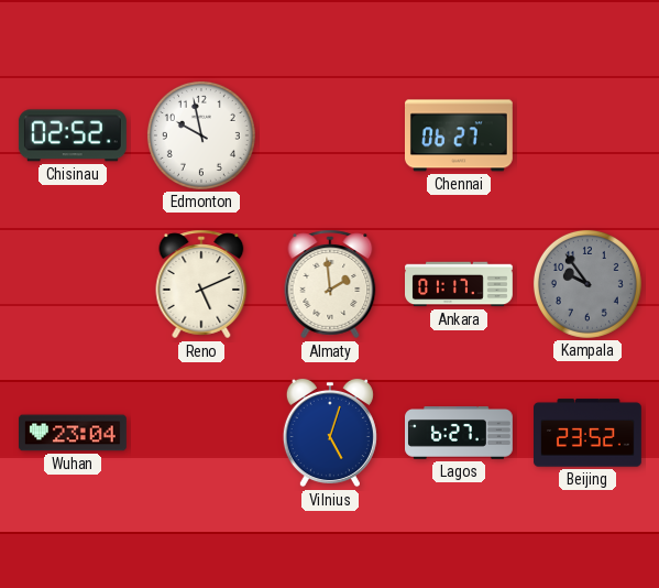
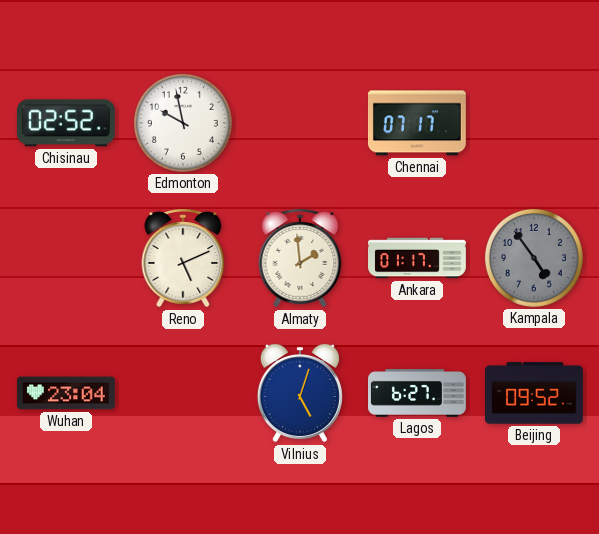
Chennai: 06:27 -> 07:17
Kampala: 9:54 -> 4:54
Beijing: 23:52 -> 09:52
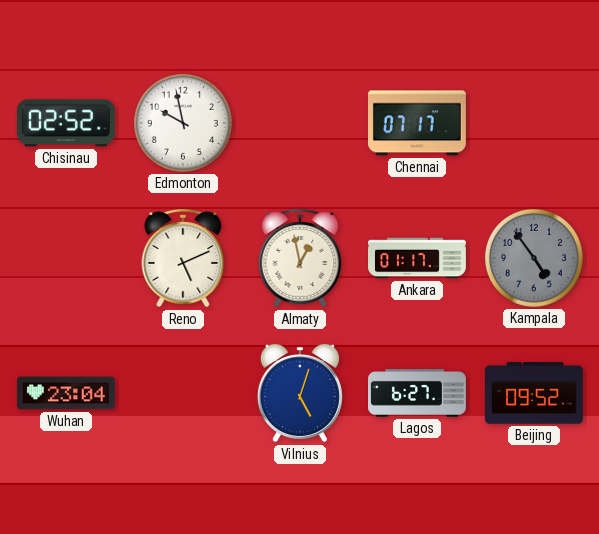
Almaty: 1:59 -> 12:58
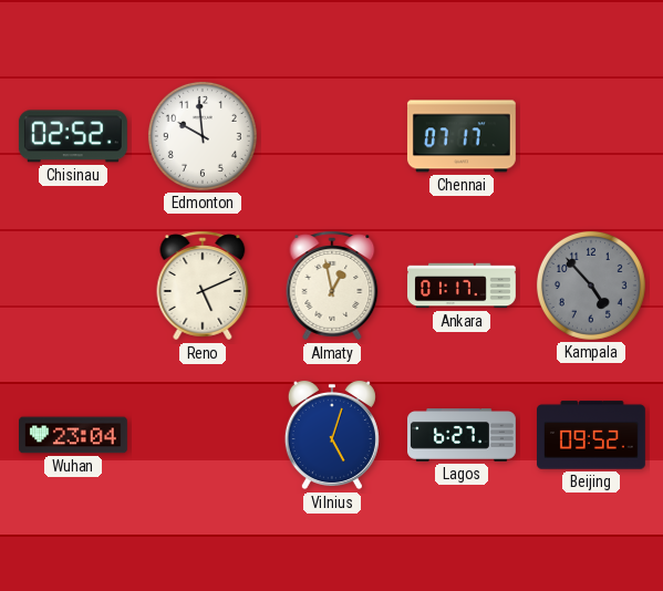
Edmonton: 9:58 -> 9:59
Kampala: 4:54 -> 4:53
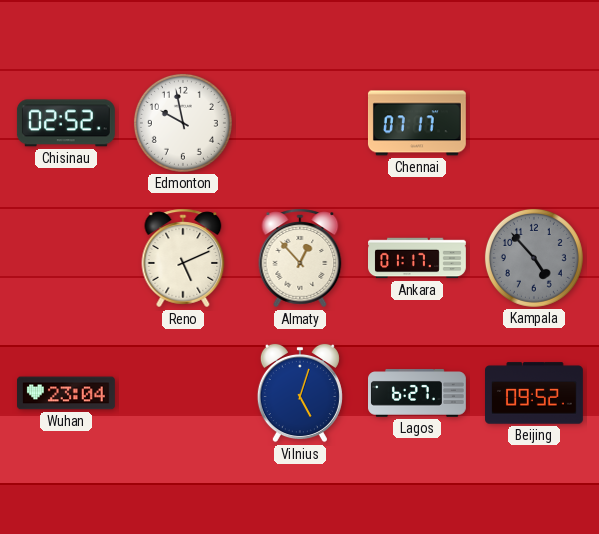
Edmonton: 9:59 -> 9:58
Almaty: 12:58 -> 12:53
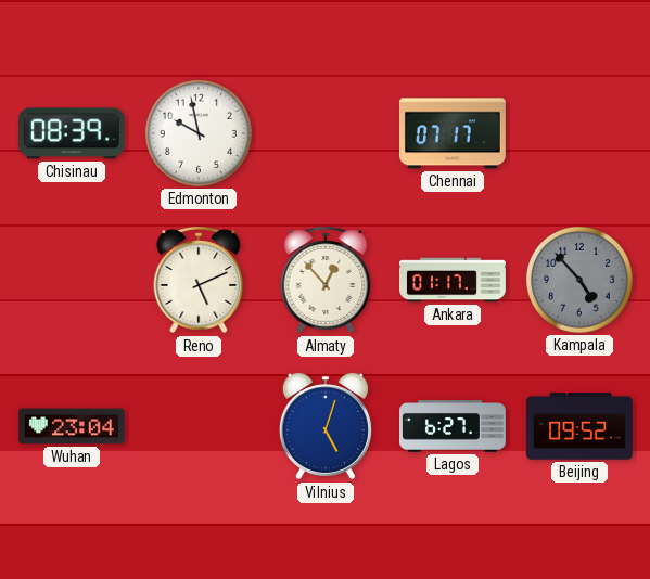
Chisinau: 02:52 -> 08:39
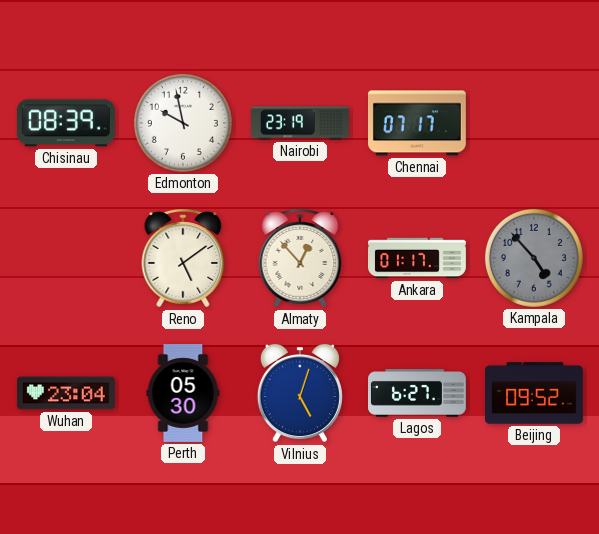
Nairobi: none -> 23:19
Reno: 5:11 -> 5:09
Perth: none -> 05:30
